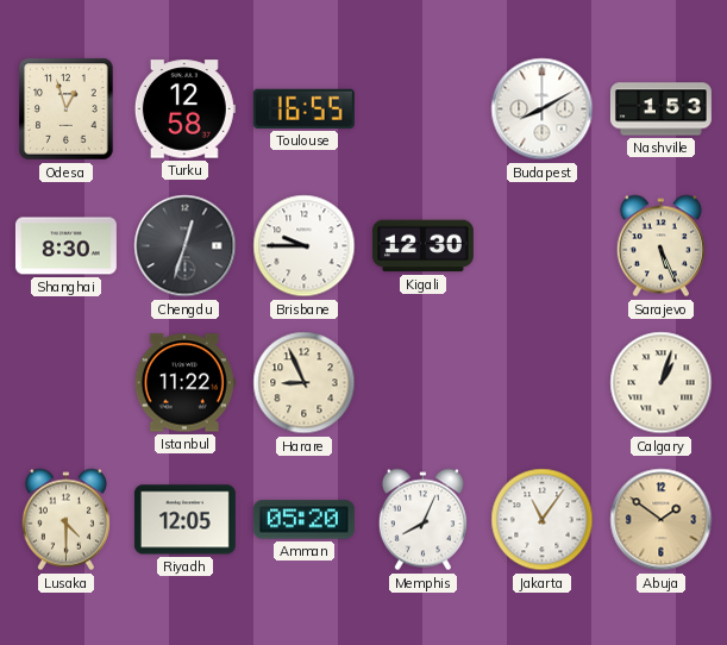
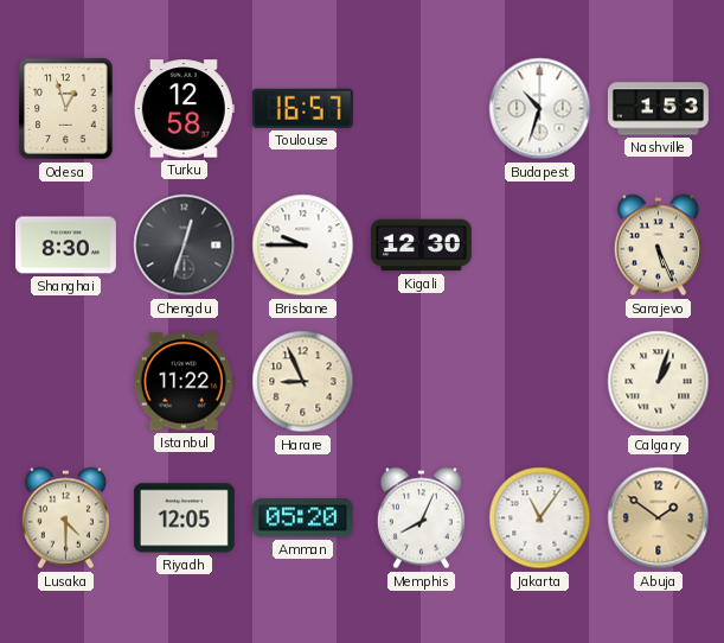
Toulouse: 16:55 -> 16:57
Budapest: 8:10 -> 10:33
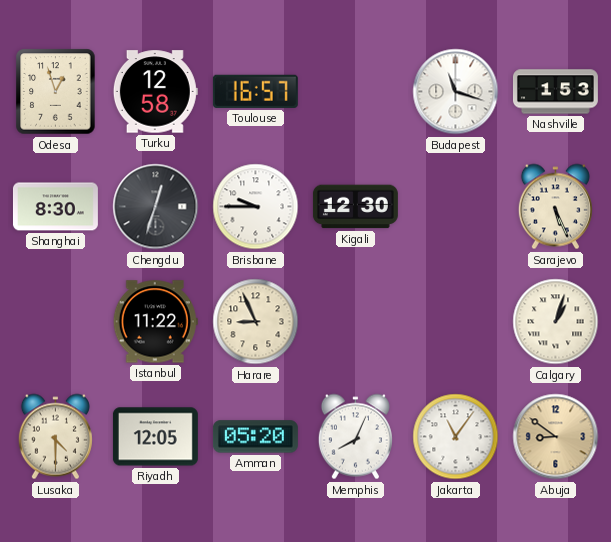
Budapest: 10:33 -> 11:18
Abuja: 1:51 -> 8:51
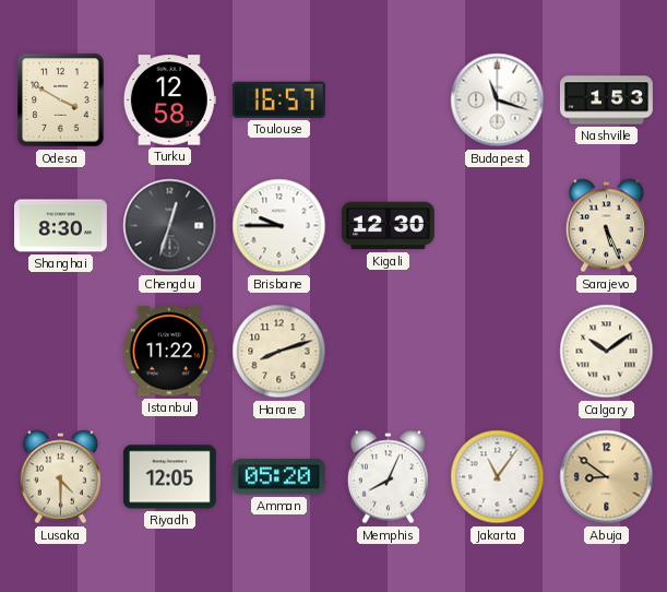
Odesa: 12:57 -> 3:50
Harare: 8:56 -> 8:12
Calgary: 1:03 -> 10:09
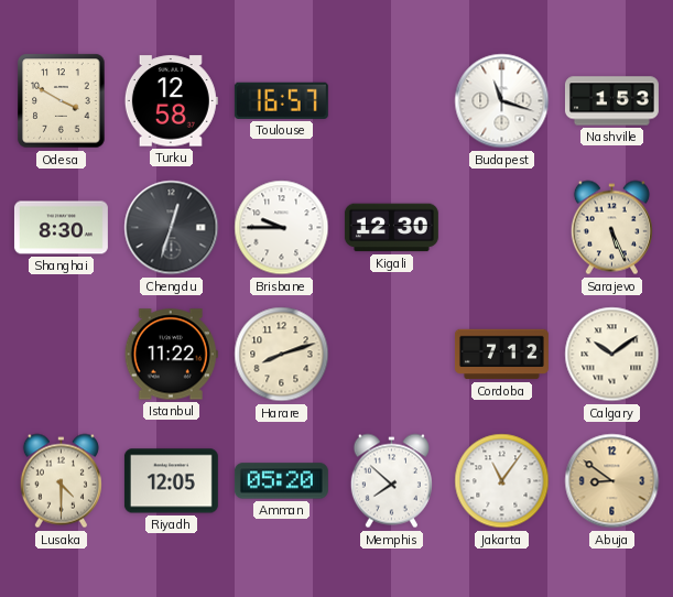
Cordoba: none -> 7:12
Memphis: 8:04 -> 7:52
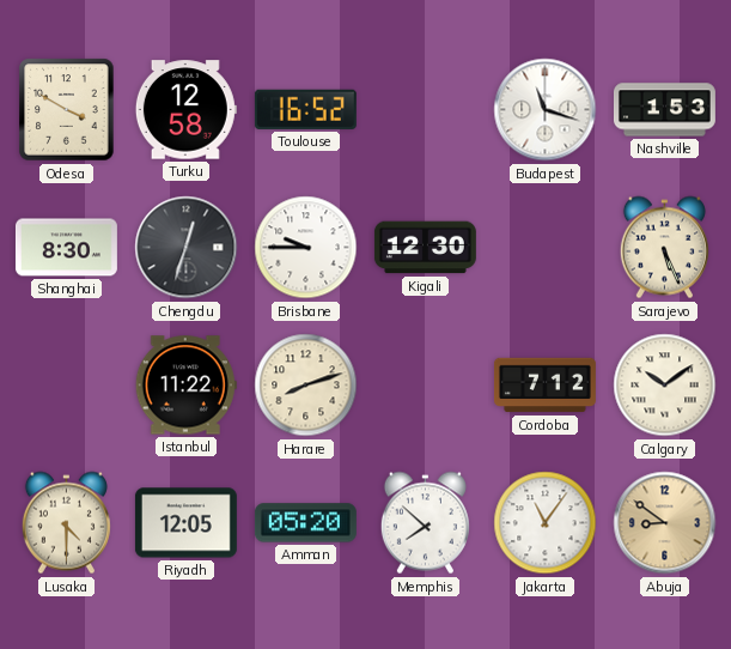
Toulouse: 16:57 -> 16:52
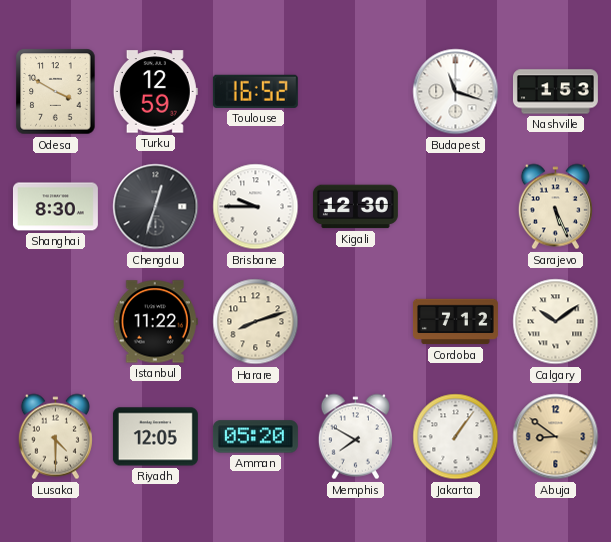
Turku: 12:58 -> 12:59
Memphis: 7:52 -> 7:50
Jakarta: 11:06 -> 1:06
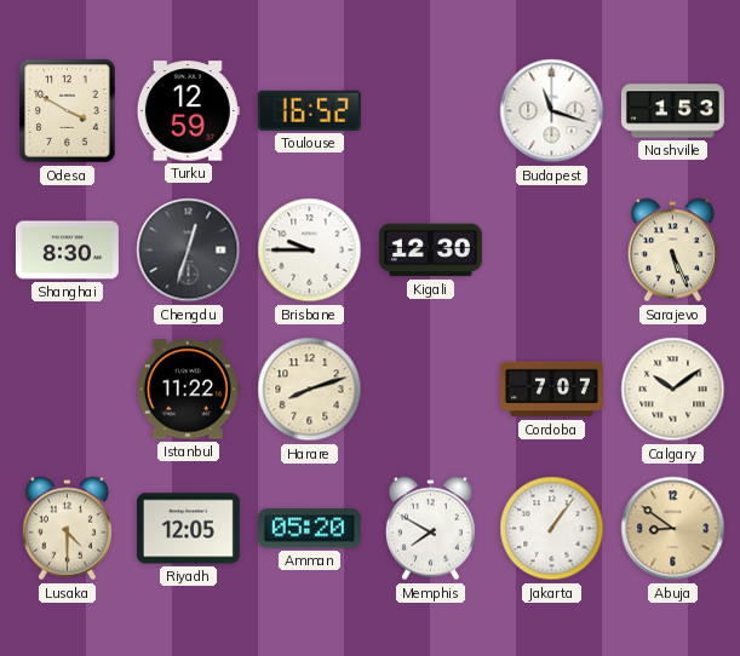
Cordoba: 7:12 -> 7:07
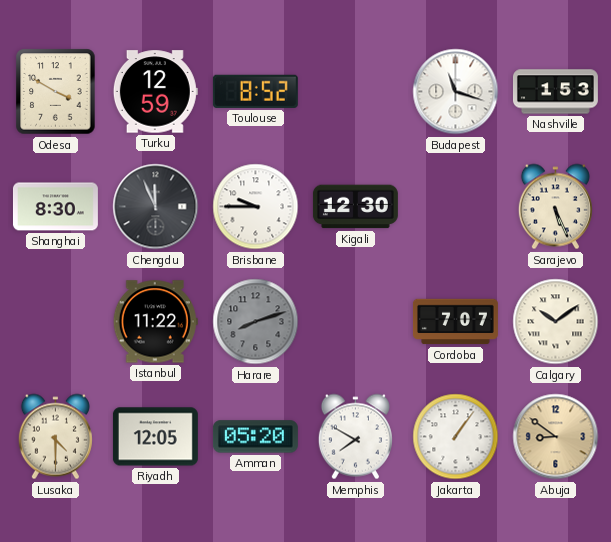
Toulouse: 16:52 -> 8:52
Chengdu: 12:33 -> 11:56
Harare dial: cream -> grey
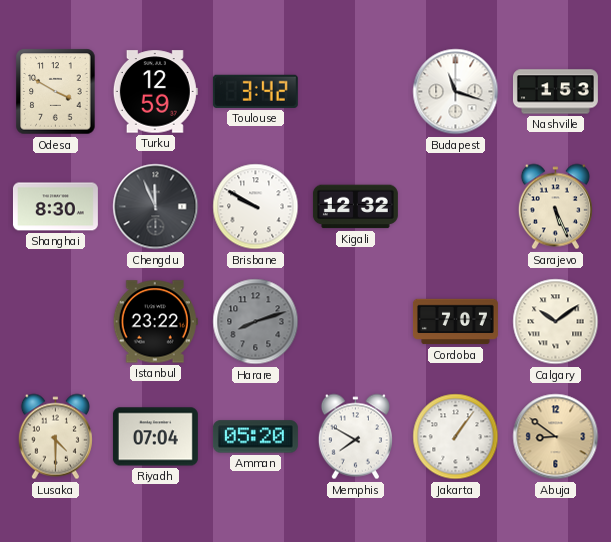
Toulouse: 8:52 -> 3:42
Brisbane: 9:45 -> 9:50
Kigali: 12:30 -> 12:32
Istanbul: 11:22 -> 23:22
Riyadh: 12:05 -> 07:04
